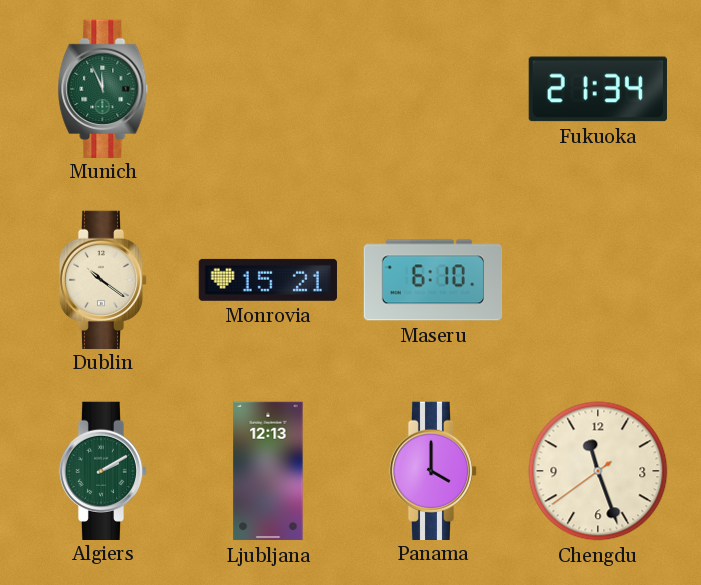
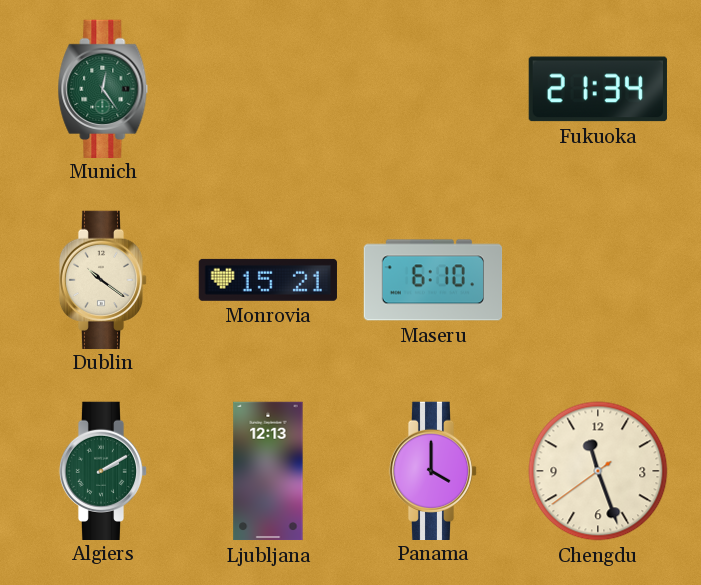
Munich: 11:56 -> 12:24
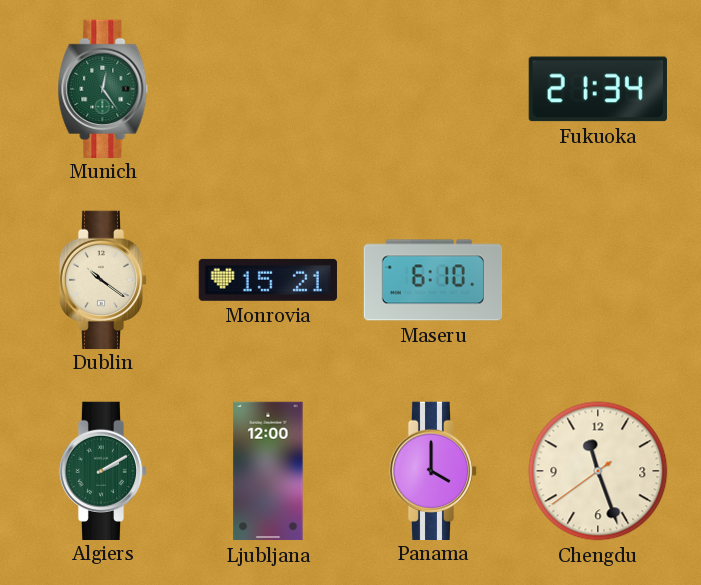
Ljubljana: 12:13 -> 12:00
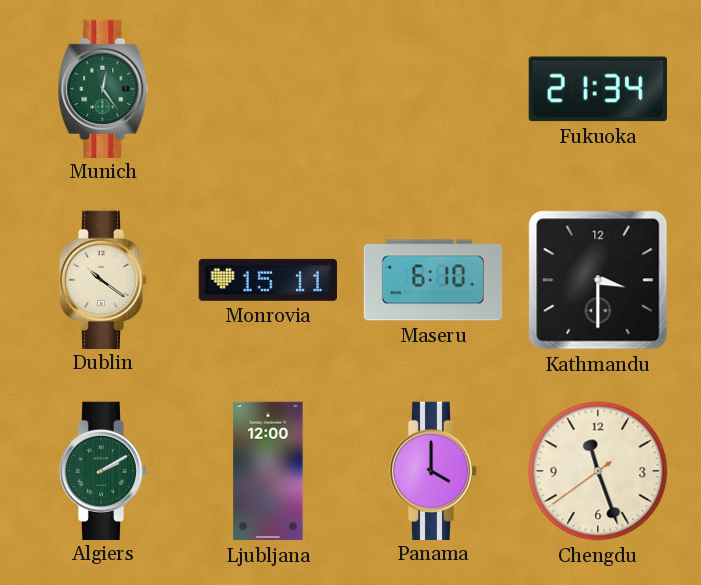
Monrovia: 15:21 -> 15:11
Kathmandu: none -> 3:30
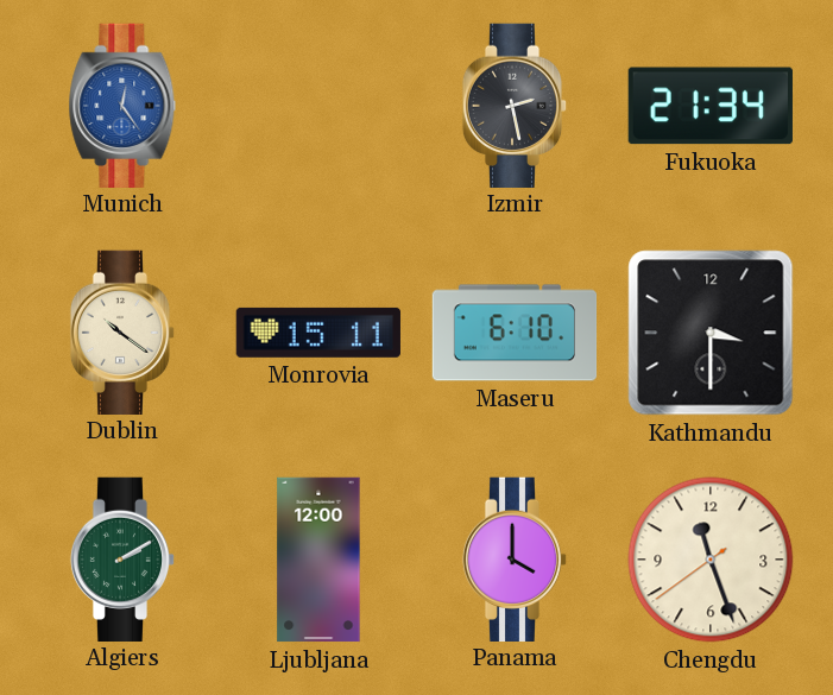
Munich dial: green -> blue
Izmir: none -> 2:28
